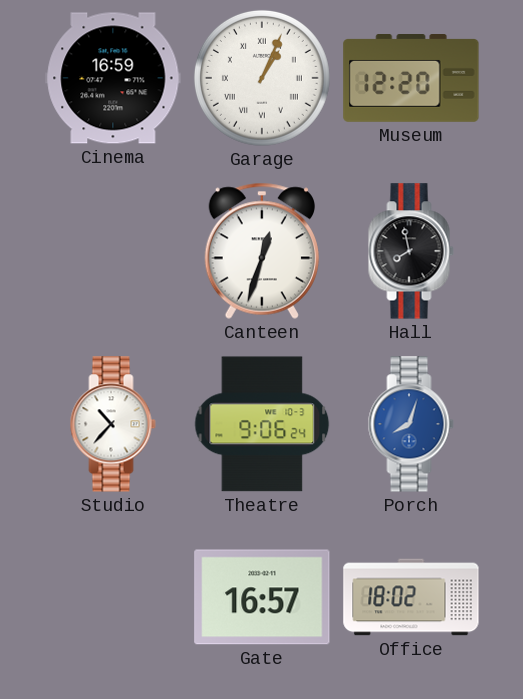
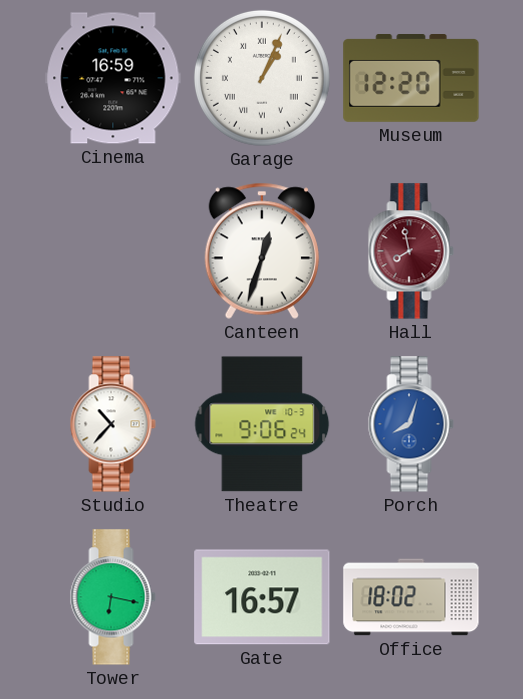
Hall dial: black -> burgundy
Tower: none -> 6:17
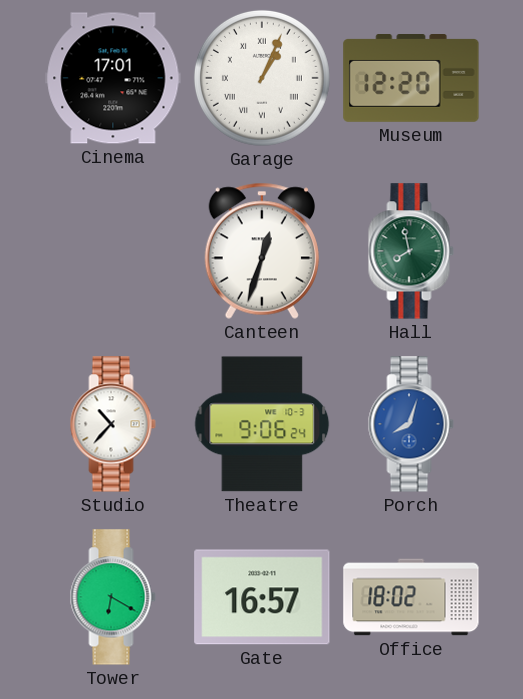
Cinema: 16:59 -> 17:01
Hall dial: burgundy -> green
Tower: 6:17 -> 6:20
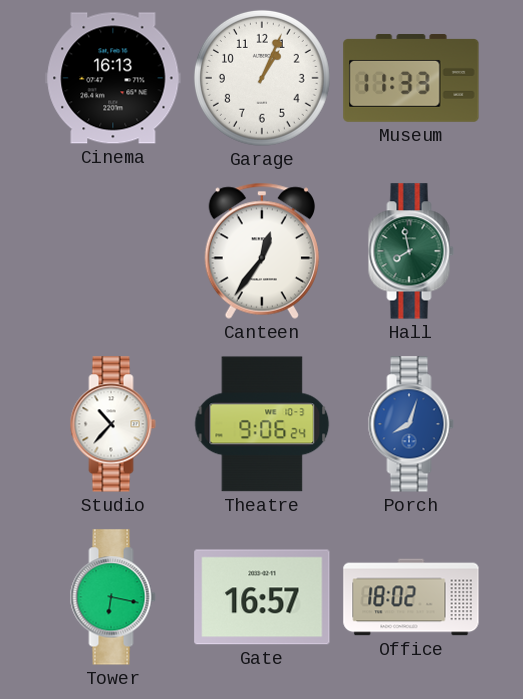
Cinema: 17:01 -> 16:13
Garage numerals: Roman -> Arabic
Museum: 12:20 -> 11:33
Canteen: 12:33 -> 12:36
Tower: 6:20 -> 6:17
